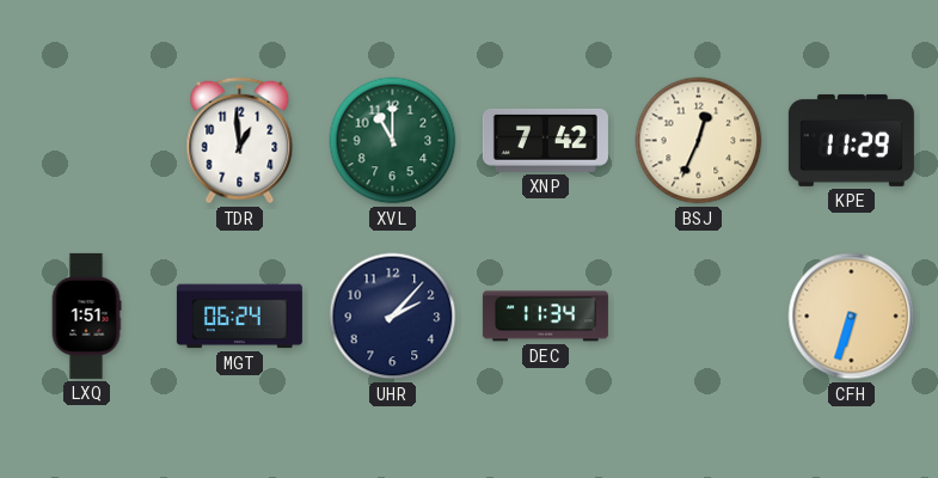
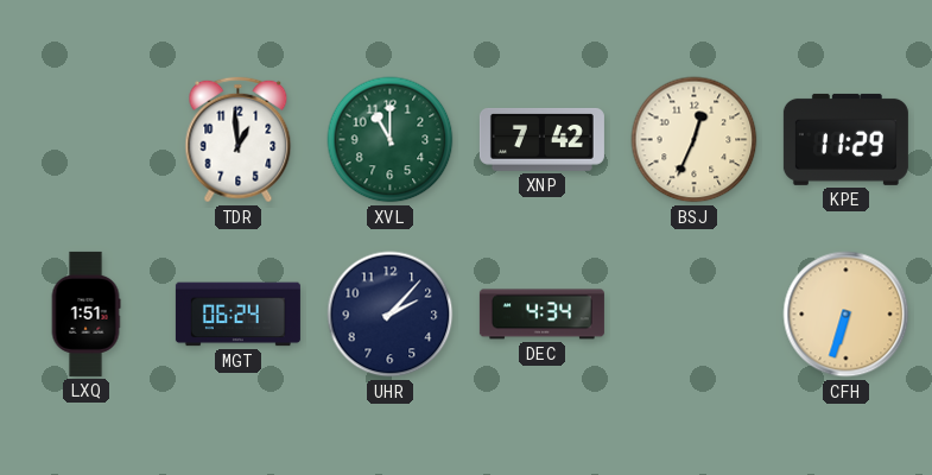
DEC: 11:34 -> 4:34
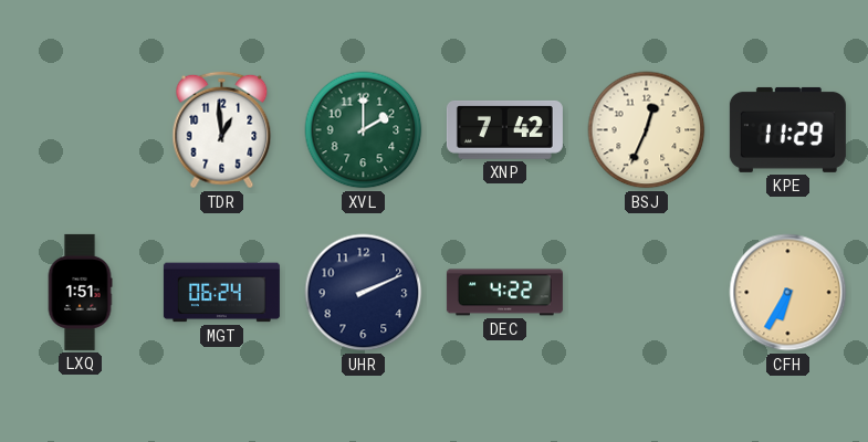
XVL: 11:00 -> 2:00
UHR: 2:07 -> 2:11
DEC: 4:34 -> 4:22
CFH: 6:33 -> 6:35
